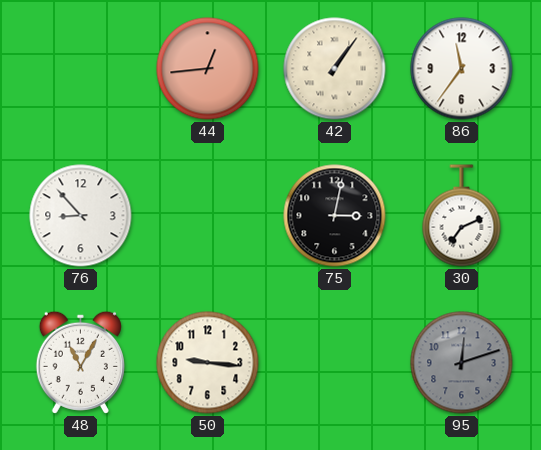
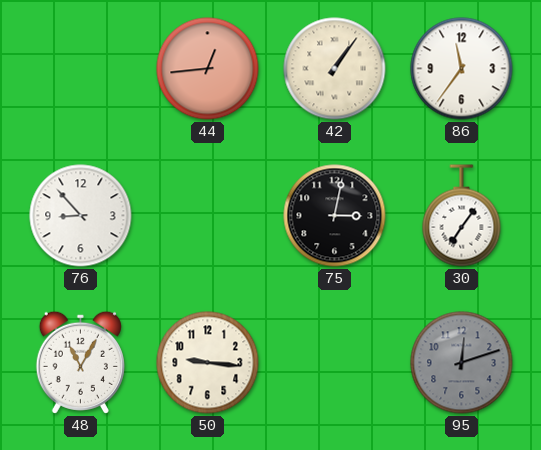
30: 7:11 -> 7:06
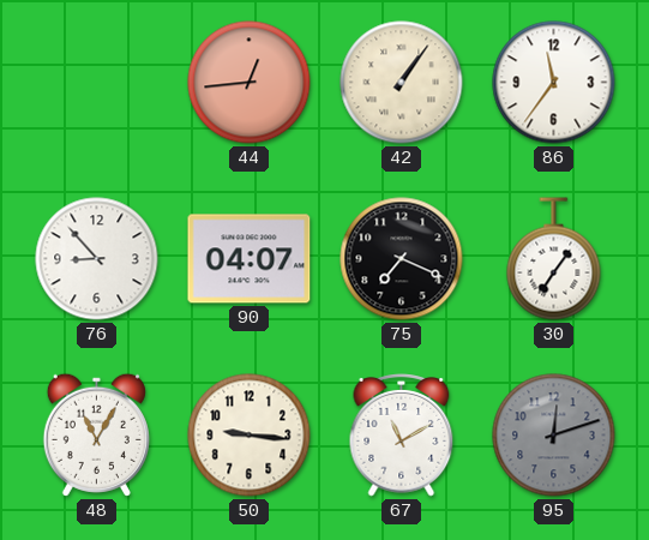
90: none -> 04:07
75: 3:02 -> 7:19
67: none -> 11:10
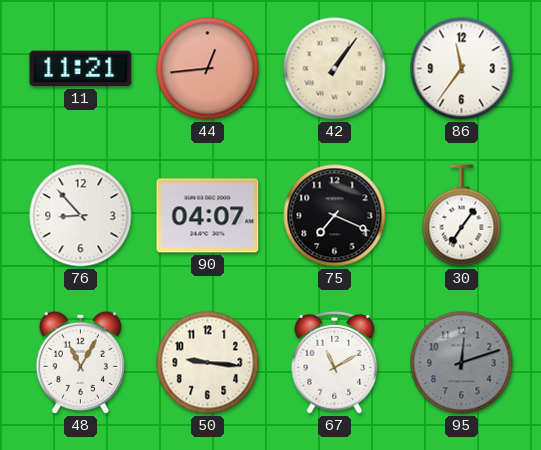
11: none -> 11:21
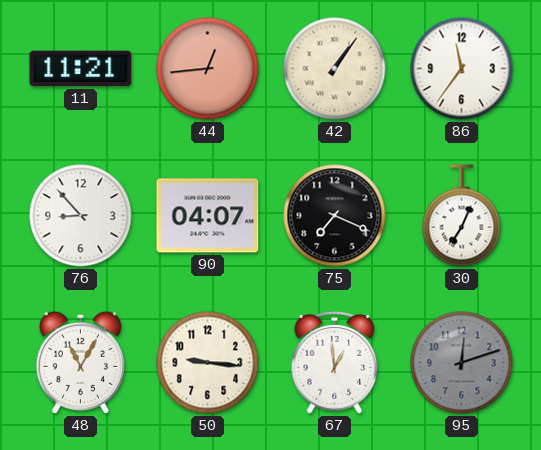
30: 7:06 -> 7:04
67: 11:10 -> 12:59
